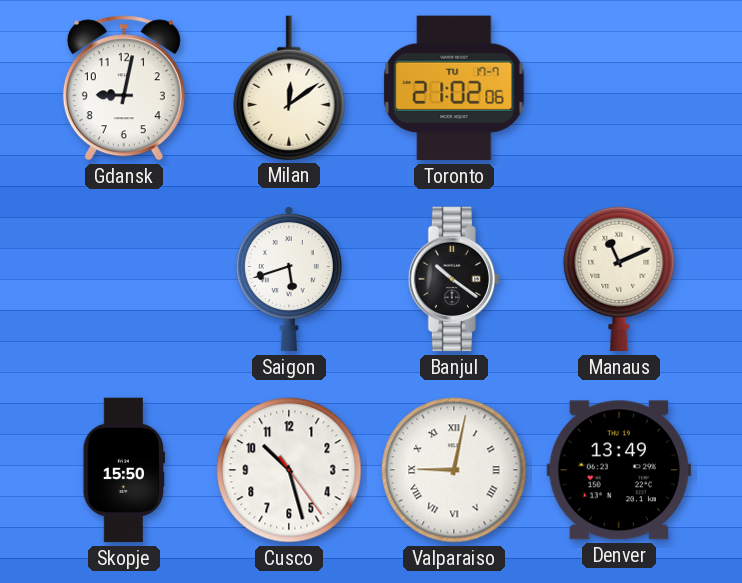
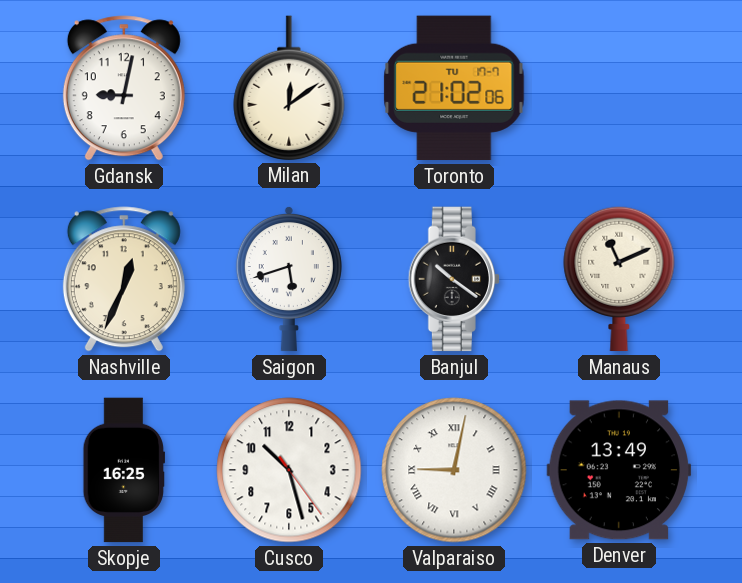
Nashville: none -> 12:34
Skopje: 15:50 -> 16:25
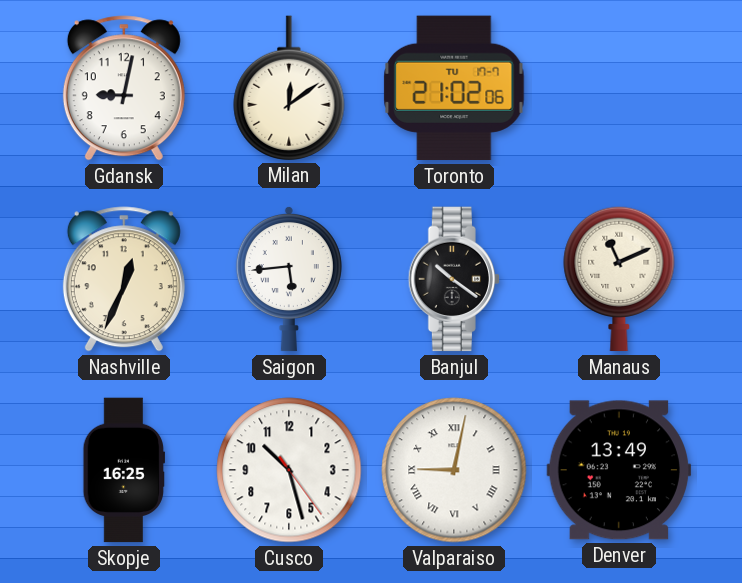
Saigon: 5:42 -> 5:44
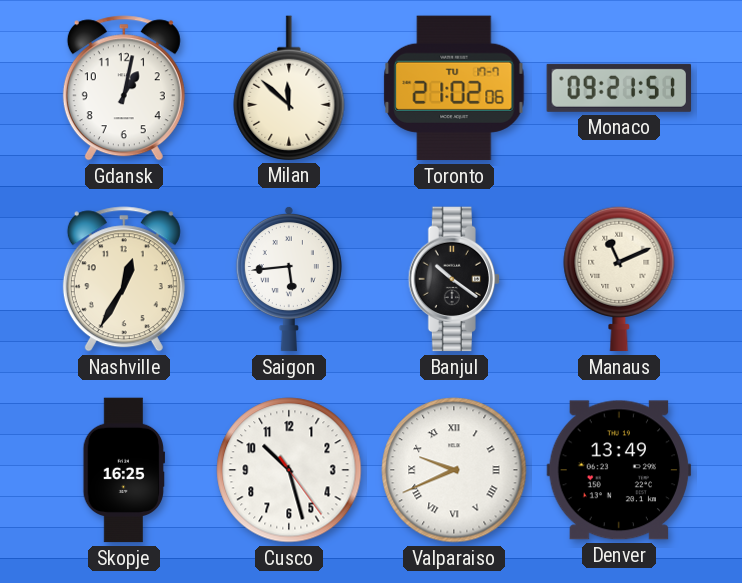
Gdansk: 9:02 -> 1:02
Milan: 12:09 -> 11:52
Monaco: none -> 09:21
Nashville: 12:34 -> 12:35
Valparaiso: 9:02 -> 9:41
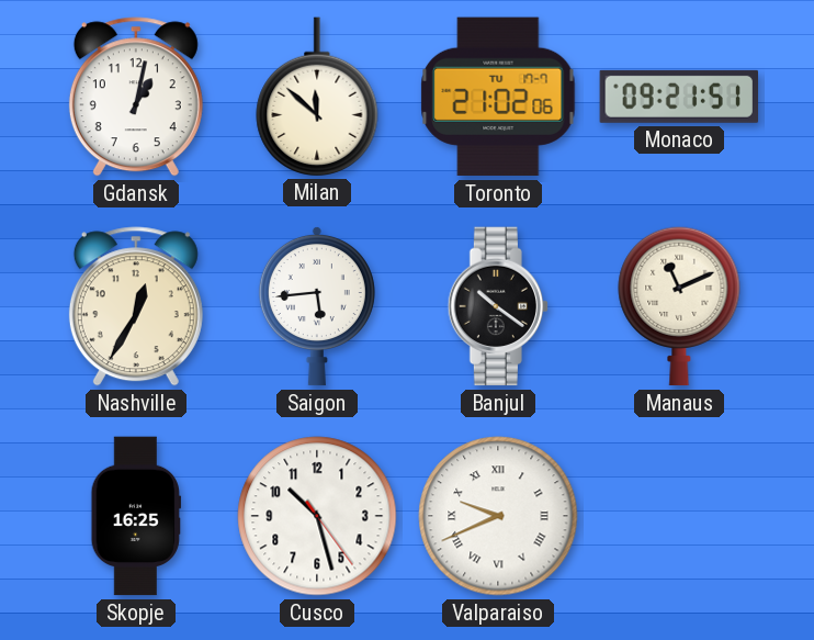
Denver: 13:49 -> none
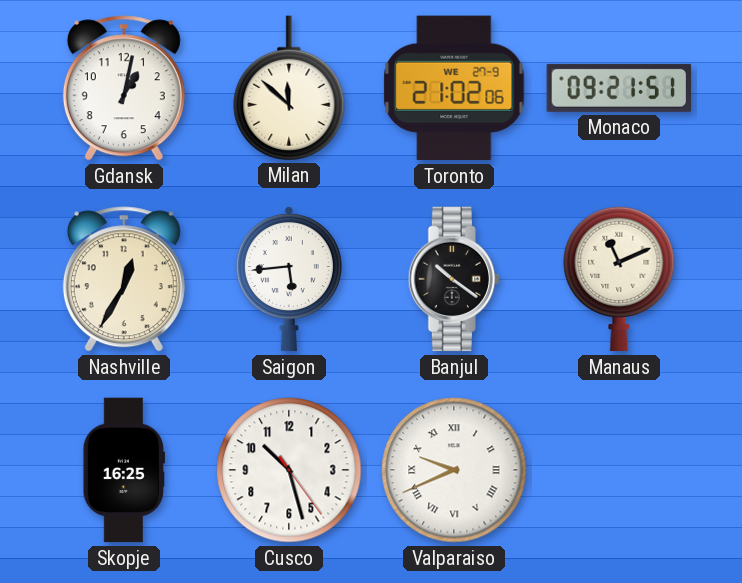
Toronto date: TU 17-7 -> WE 27-9
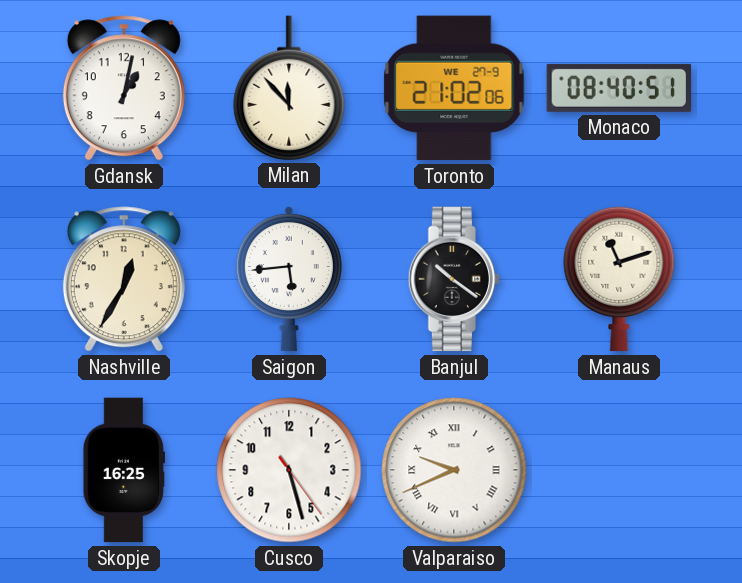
Milan: 11:52 -> 11:53
Monaco: 09:21 -> 08:40
Manaus: 11:11 -> 11:12
Cusco: 10:27 -> 5:27
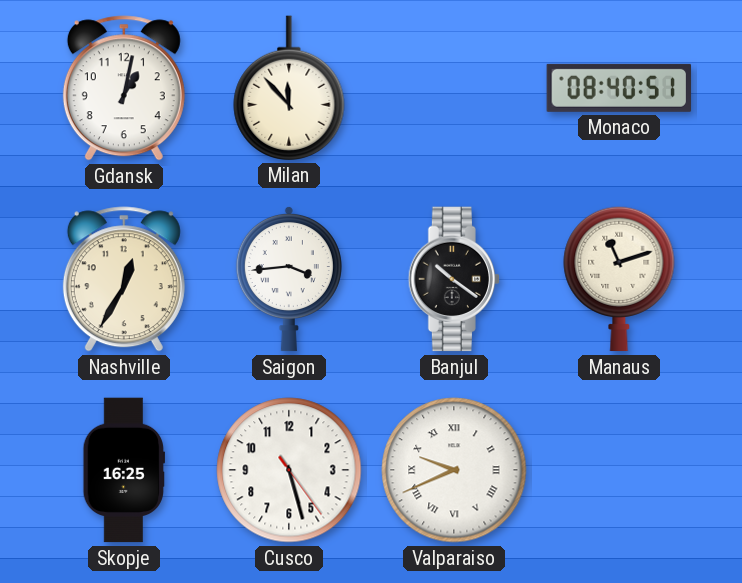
Toronto: 21:02 -> none
Saigon: 5:44 -> 3:44
